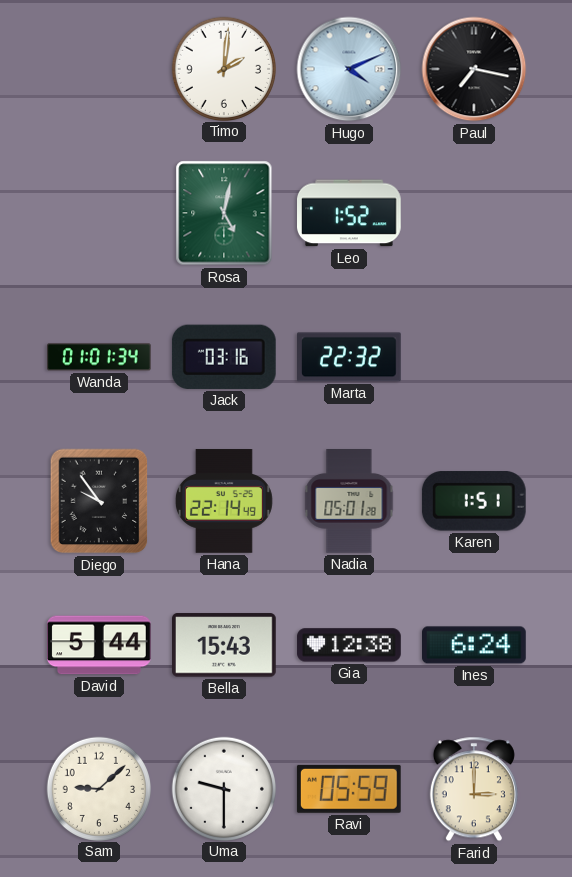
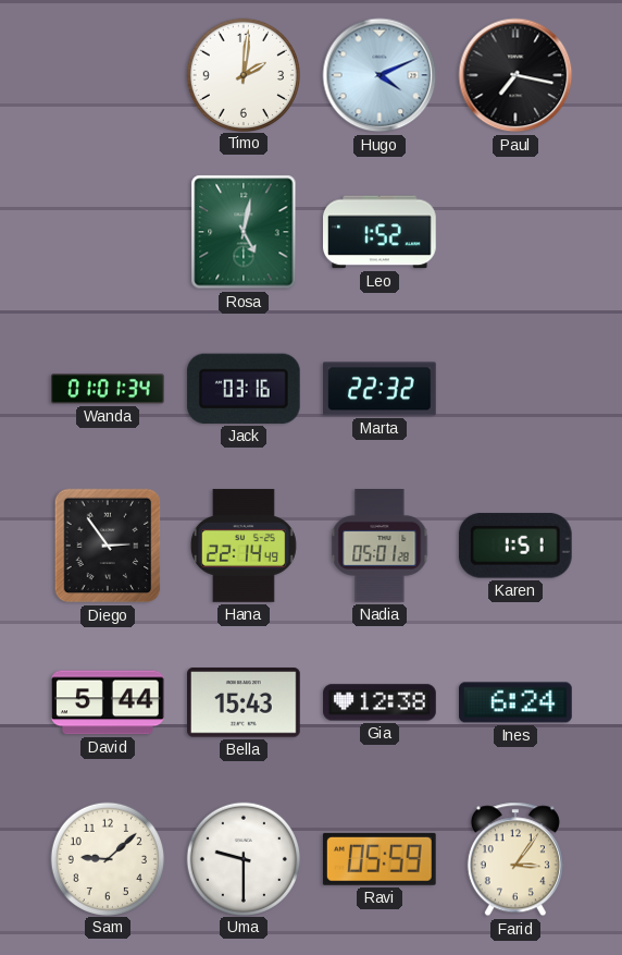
Diego: 9:54 -> 2:54
Farid: 3:00 -> 3:06
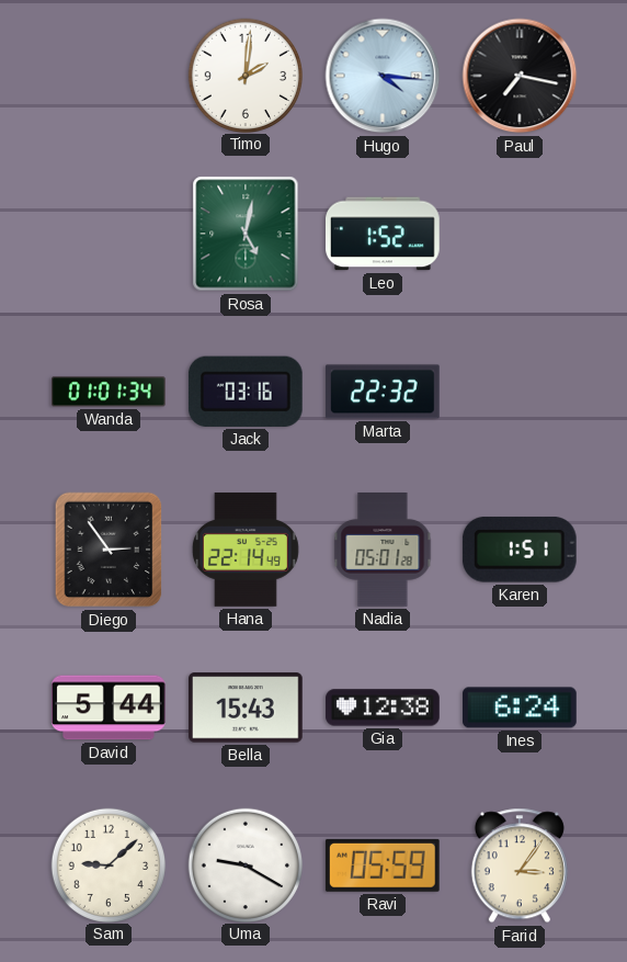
Hugo: 4:11 -> 4:16
Uma: 9:30 -> 9:20
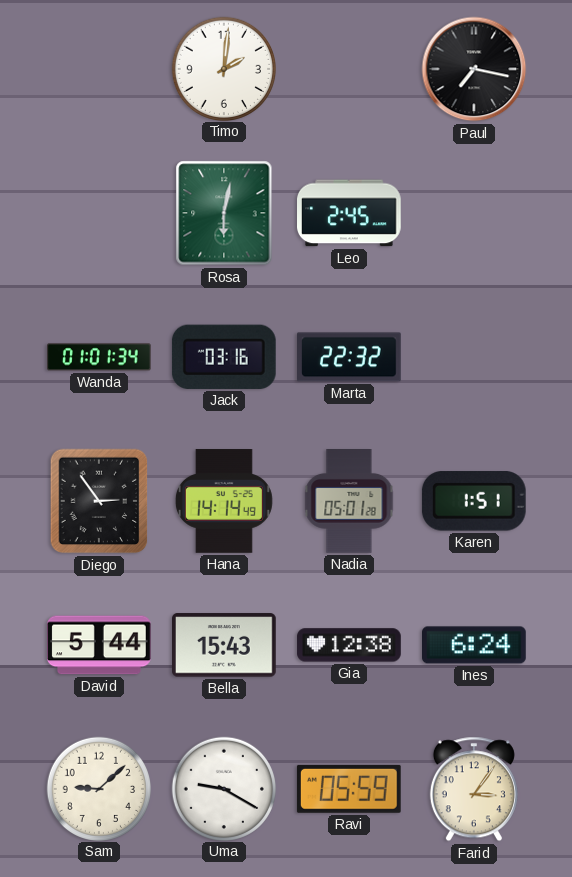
Hugo: 4:16 -> none
Rosa: 5:02 -> 6:02
Leo: 1:52 -> 2:45
Hana: 22:14 -> 14:14
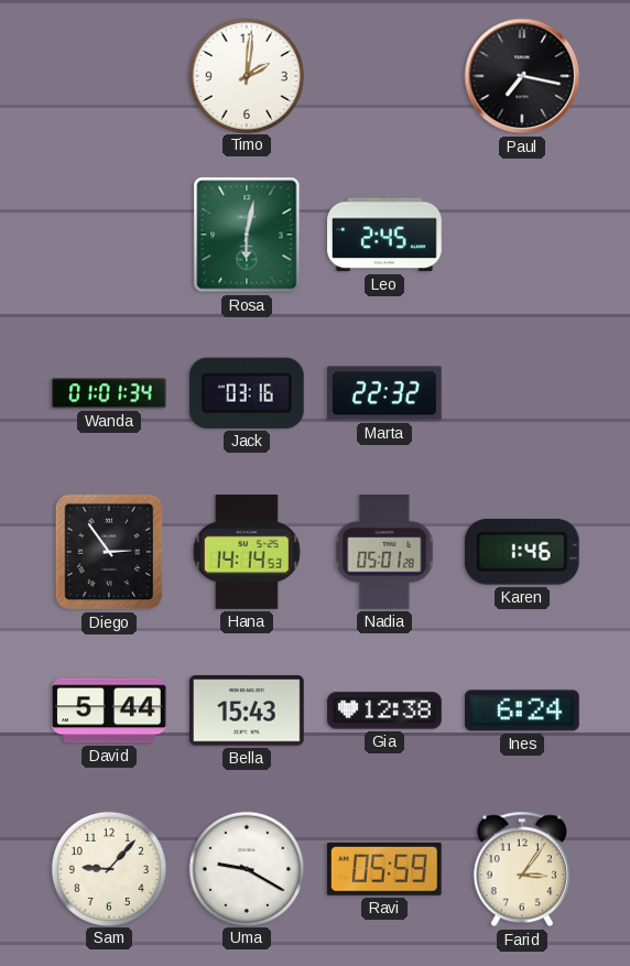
Hana: 14:14:49 -> 14:14:53
Karen: 1:51 -> 1:46
Sam: 9:08 -> 9:07
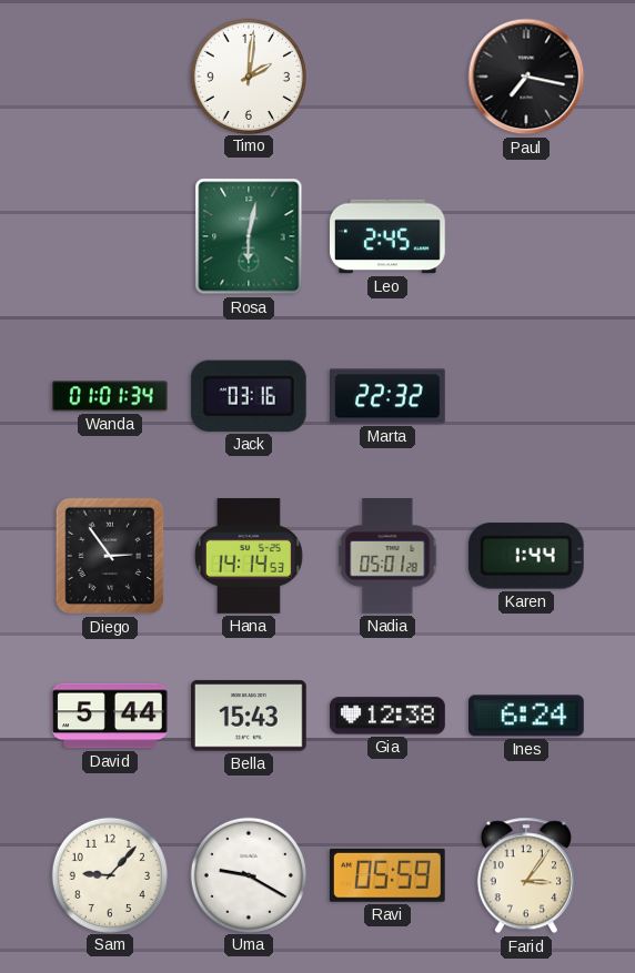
Karen: 1:46 -> 1:44
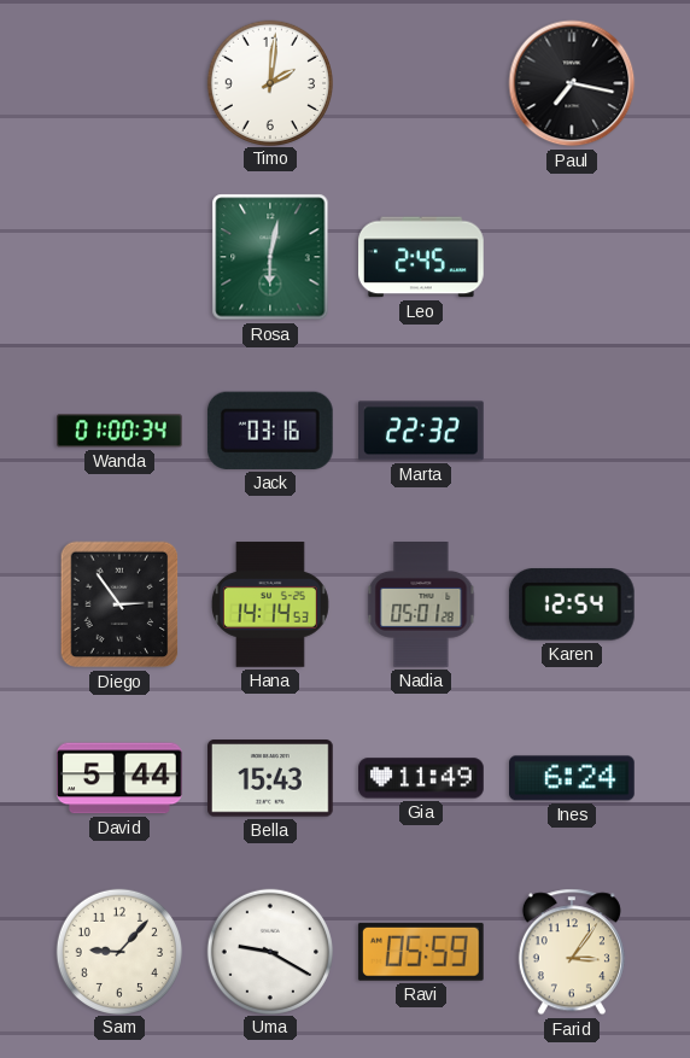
Wanda: 01:01 -> 01:00
Karen: 1:44 -> 12:54
Gia: 12:38 -> 11:49
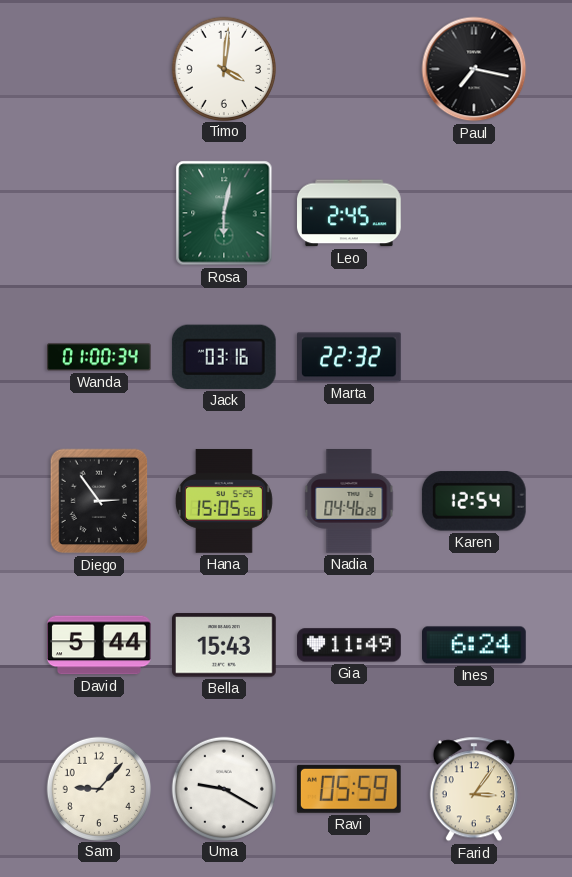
Timo: 2:01 -> 4:01
Hana: 14:14 -> 15:05
Nadia: 05:01 -> 04:46
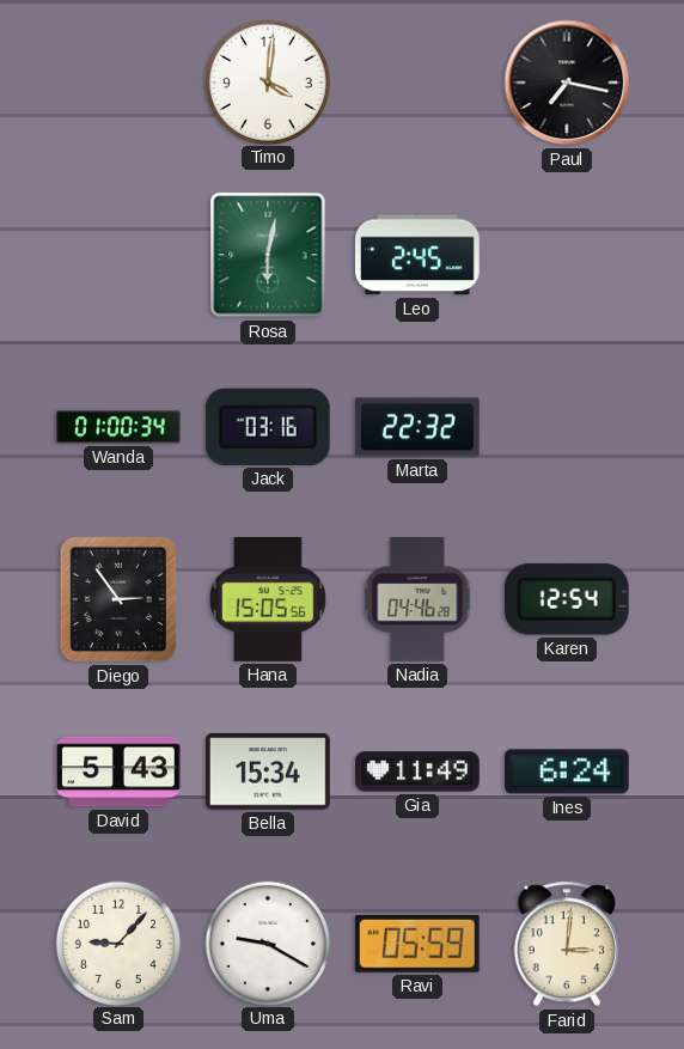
David: 5:44 -> 5:43
Bella: 15:43 -> 15:34
Farid: 3:06 -> 3:01
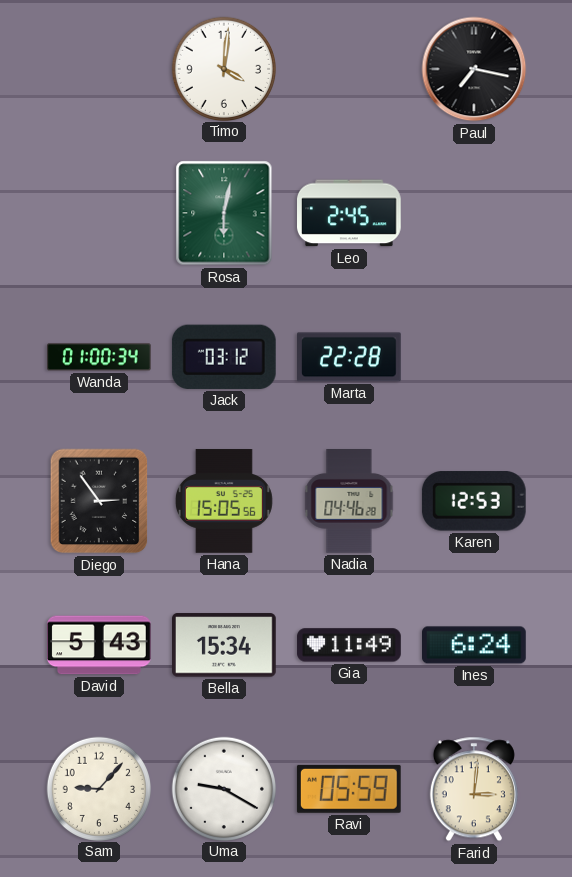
Jack: 03:16 -> 03:12
Marta: 22:32 -> 22:28
Karen: 12:54 -> 12:53
